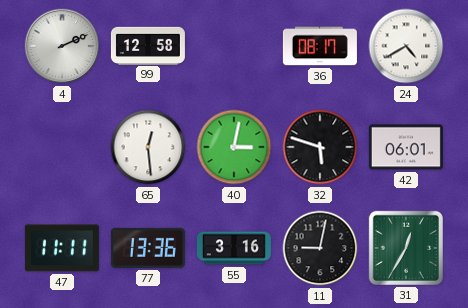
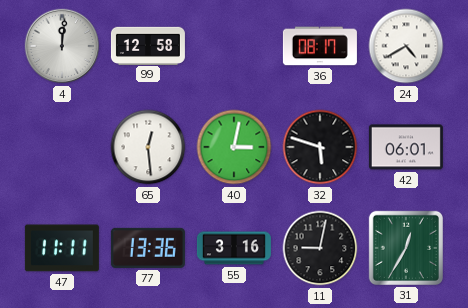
4: 2:11 -> 12:01
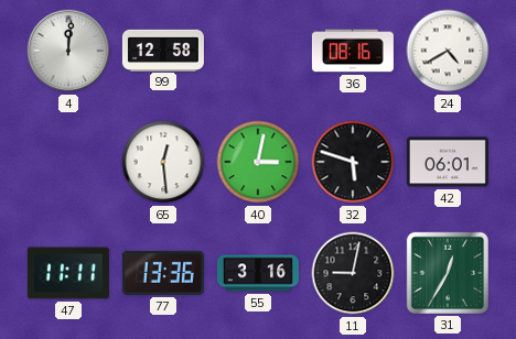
36: 08:17 -> 08:16
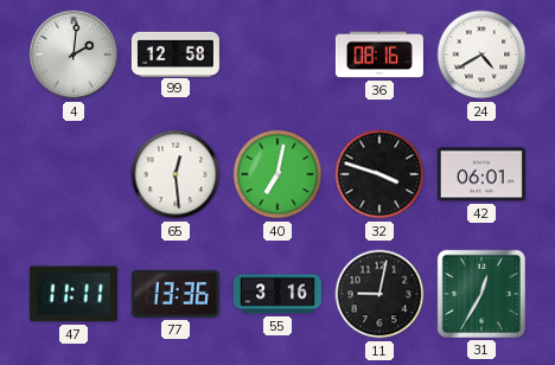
4: 12:01 -> 2:01
40: 3:02 -> 7:02
32: 5:48 -> 3:48
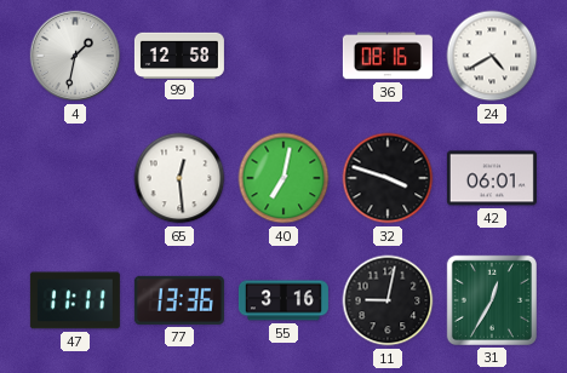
4: 2:01 -> 1:32
